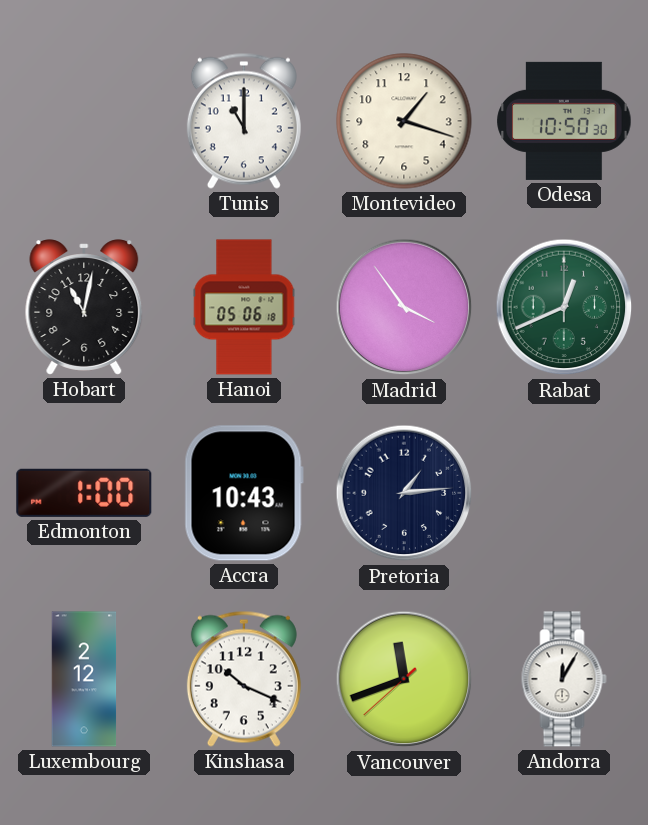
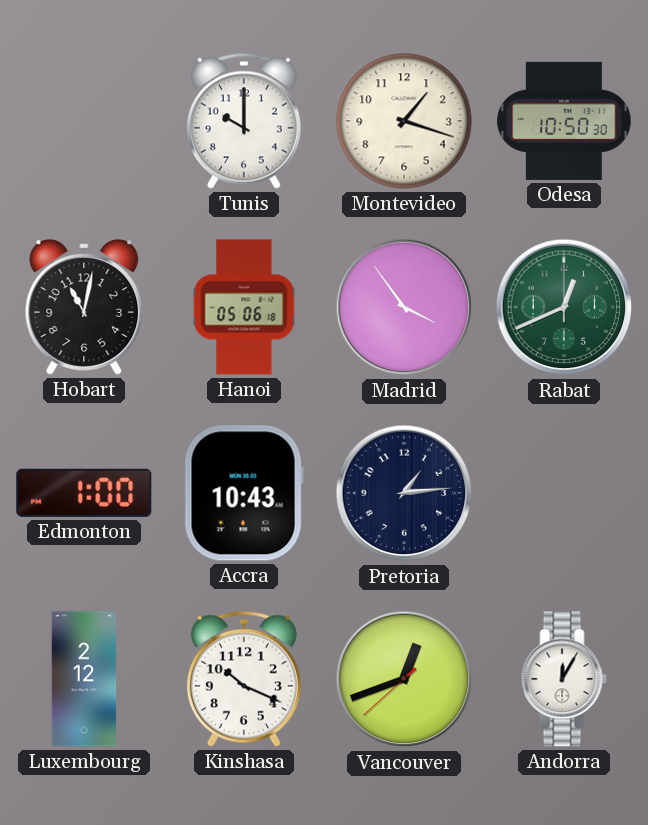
Tunis: 11:00 -> 10:00
Vancouver: 11:41 -> 12:41
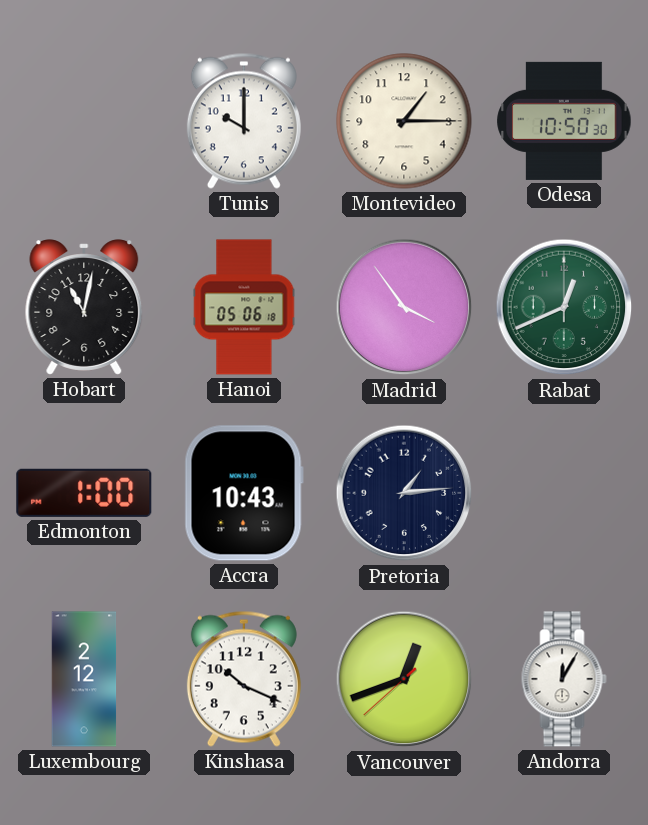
Montevideo: 1:18 -> 1:15
